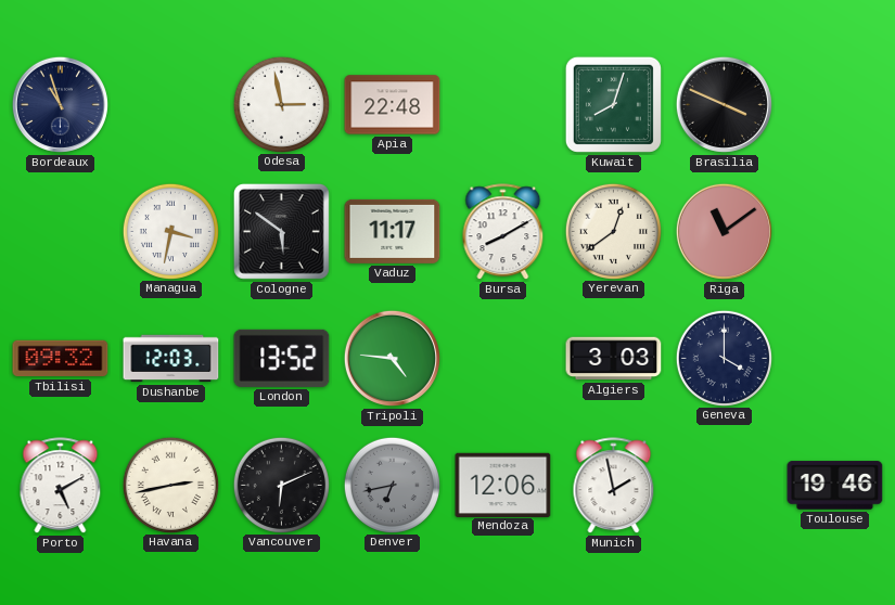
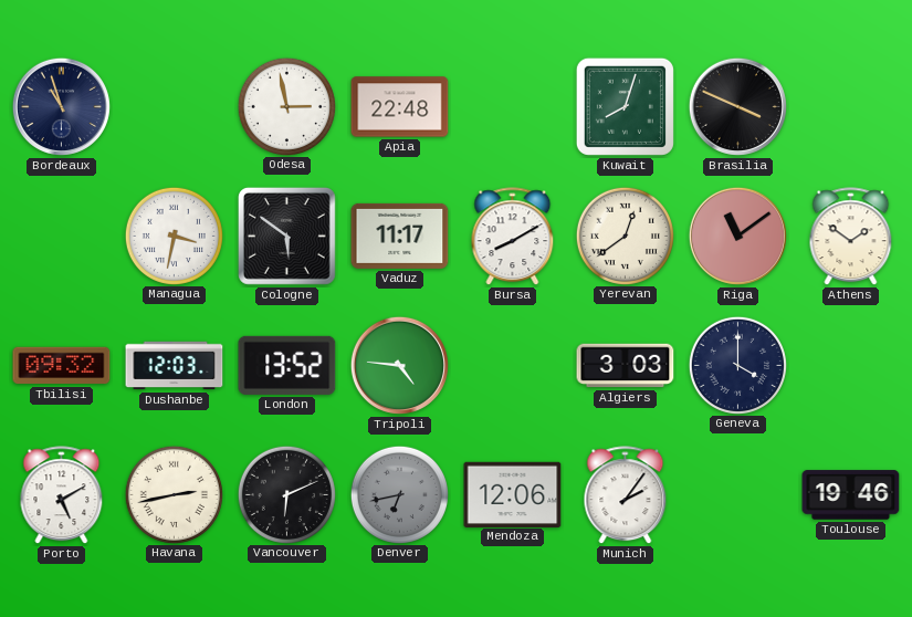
Athens: none -> 1:51
Munich: 1:58 -> 2:06
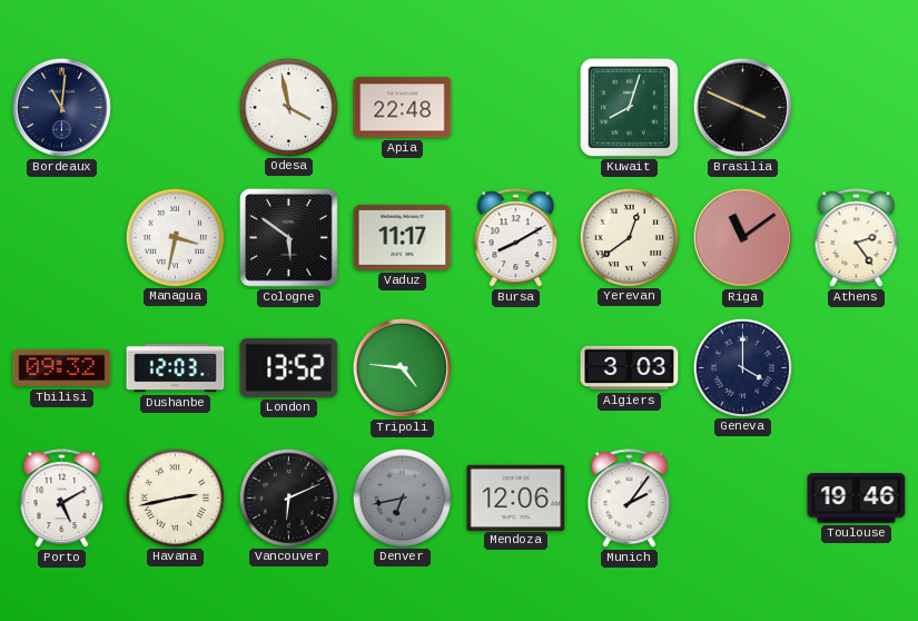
Bordeaux: 10:57 -> 11:01
Odesa: 2:58 -> 3:58
Athens: 1:51 -> 2:24
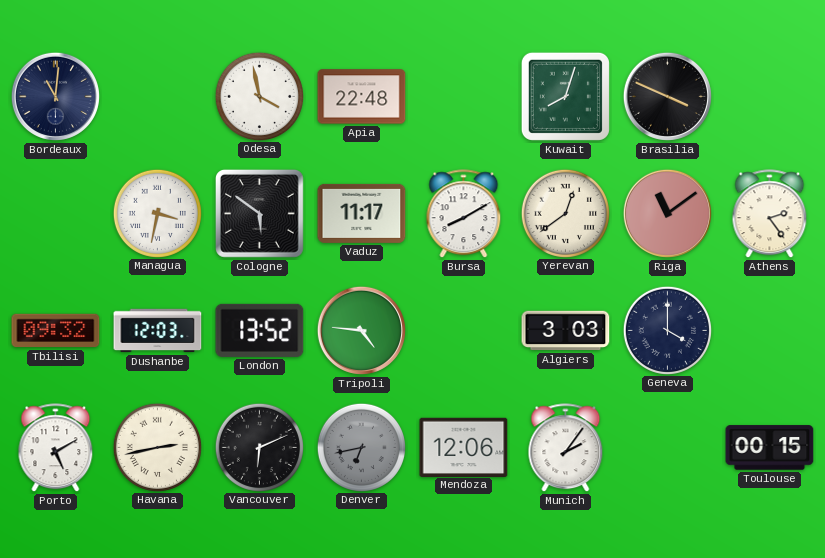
Toulouse: 19:46 -> 00:15
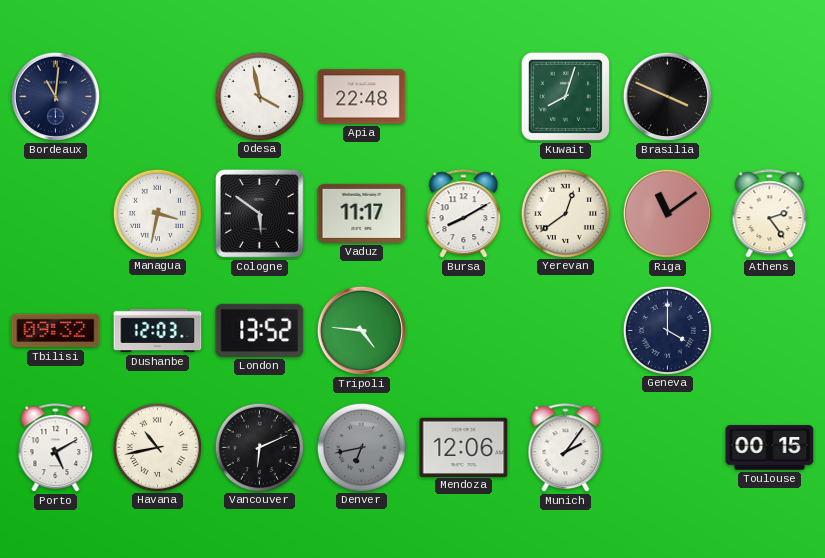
Algiers: 3:03 -> none
Havana: 2:43 -> 10:43
